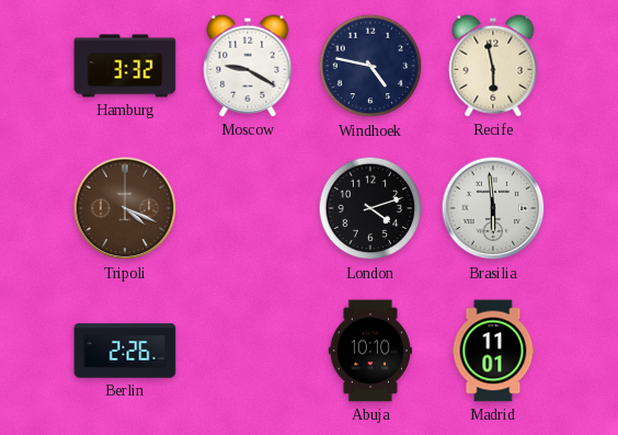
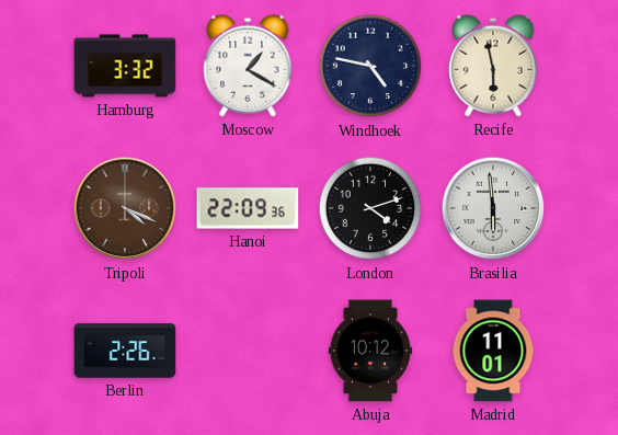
Moscow: 9:20 -> 1:20
Hanoi: none -> 22:09
Abuja: 10:10 -> 10:12
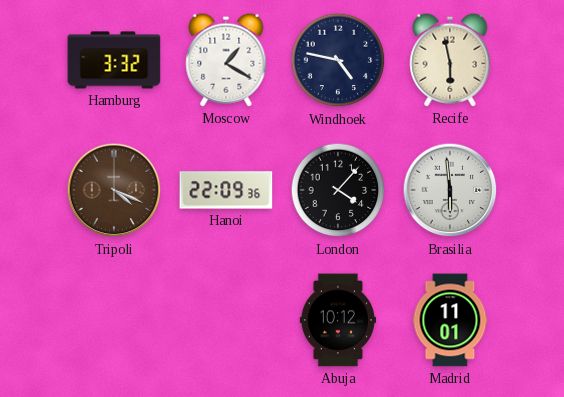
London: 4:12 -> 4:07
Berlin: 2:26 -> none
